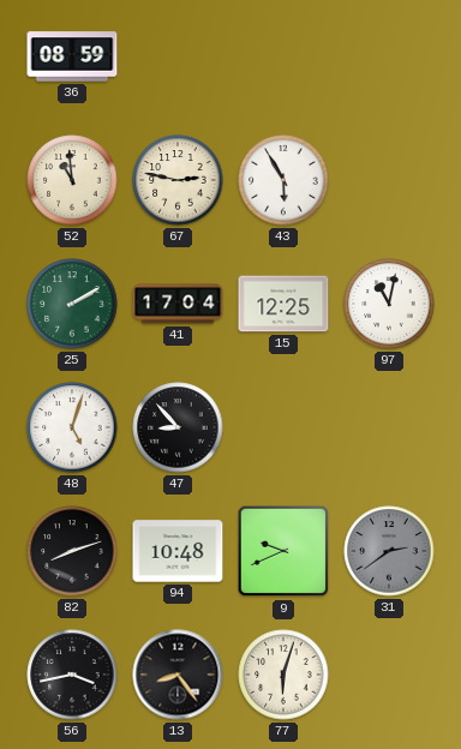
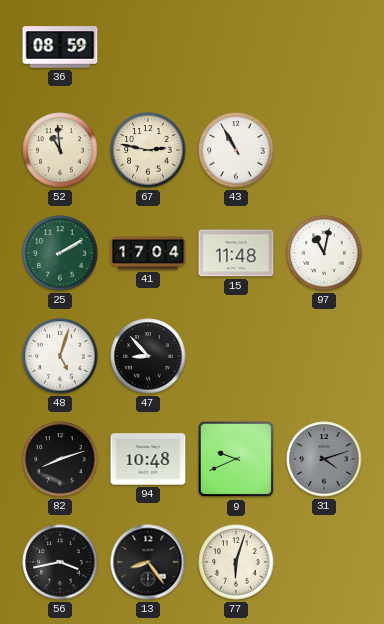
43: 5:55 -> 10:55
15: 12:25 -> 11:48
31: 2:39 -> 4:12
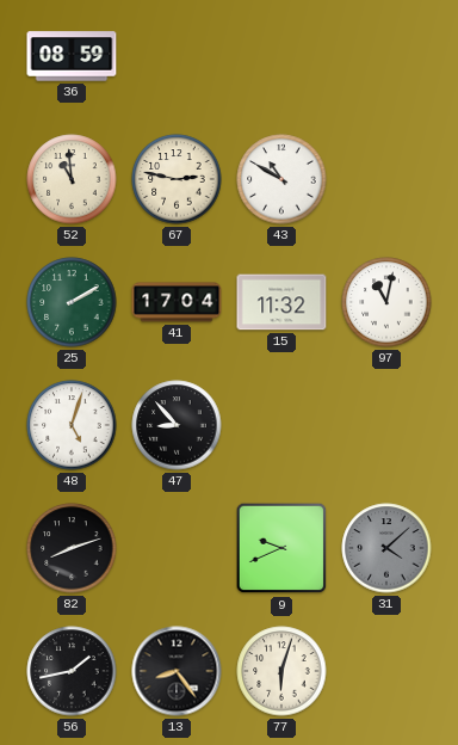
43: 10:55 -> 10:50
15: 11:48 -> 11:32
94: 10:48 -> none
31: 4:12 -> 4:08
56: 3:43 -> 1:43
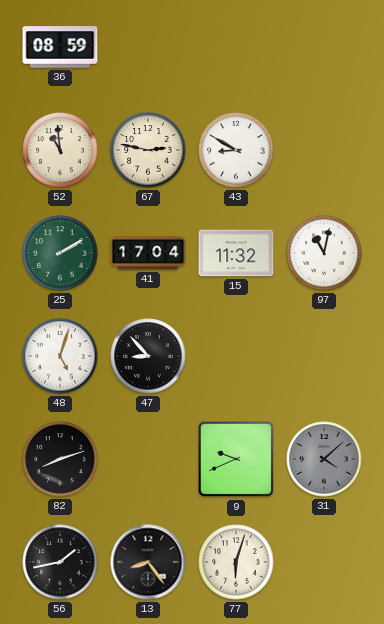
43: 10:50 -> 8:50
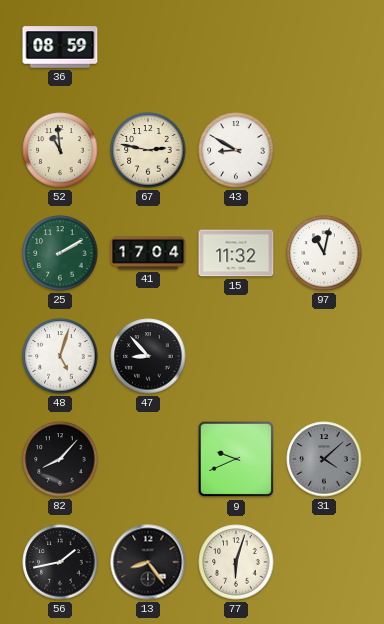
82: 8:12 -> 8:07
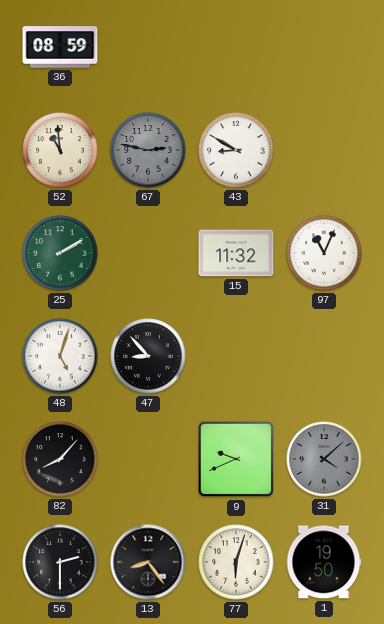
67 dial: cream -> grey
41: 17:04 -> none
97: 11:02 -> 11:04
56: 1:43 -> 2:30
1: none -> 19:50
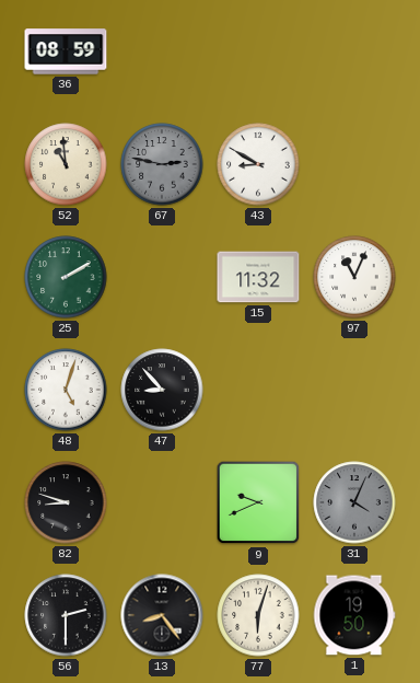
82: 8:07 -> 8:48
31: 4:08 -> 4:04
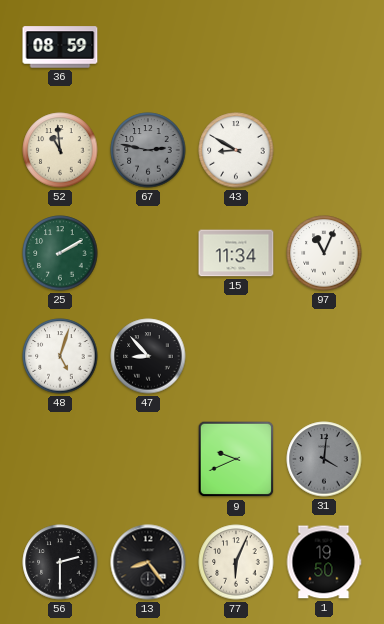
15: 11:32 -> 11:34
82: 8:48 -> none
31: 4:04 -> 4:01
77: 6:03 -> 6:04
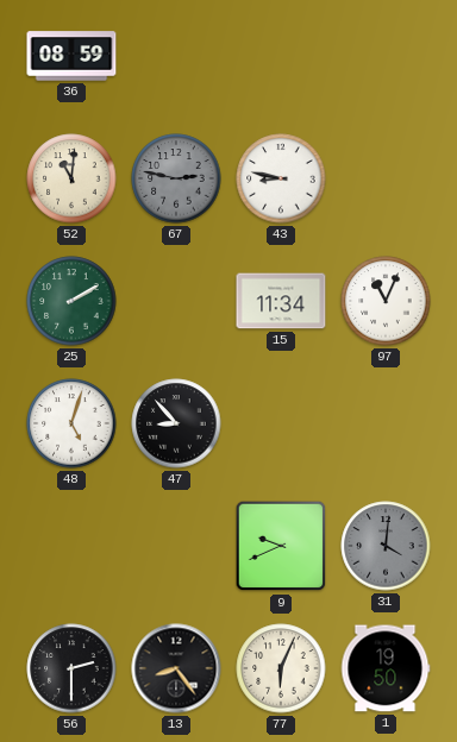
52: 10:59 -> 11:01
43: 8:50 -> 8:47
